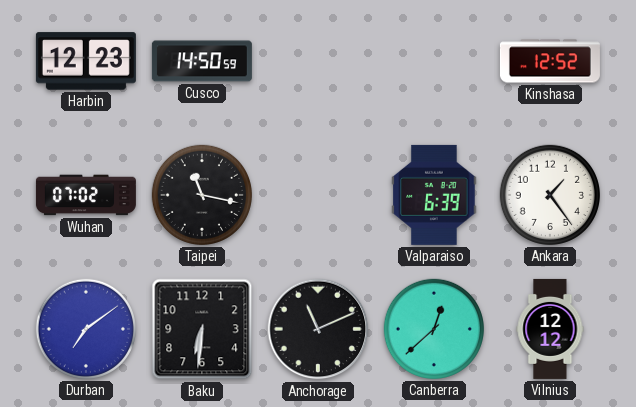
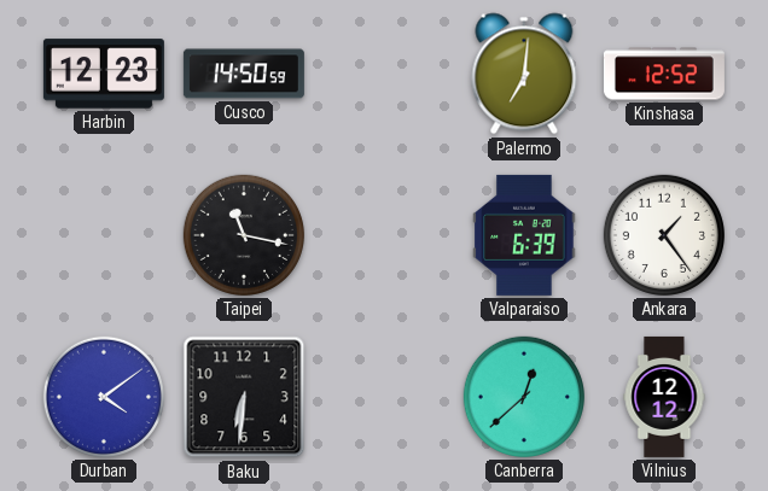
Palermo: none -> 7:01
Wuhan: 07:02 -> none
Durban: 7:09 -> 4:09
Anchorage: 11:11 -> none
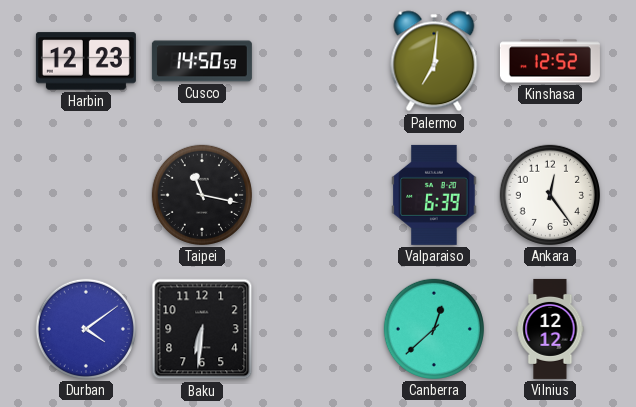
Ankara: 1:24 -> 12:24
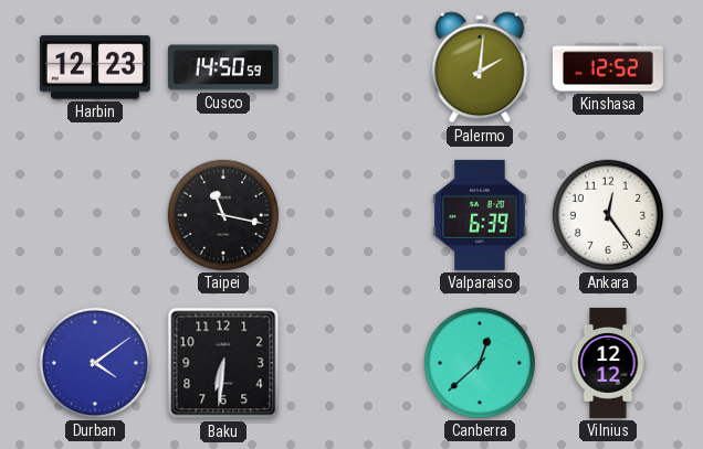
Palermo: 7:01 -> 2:01
